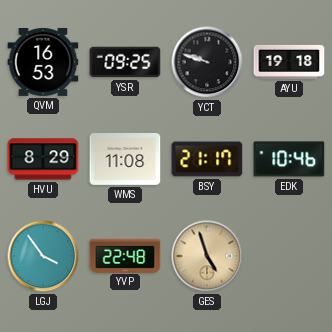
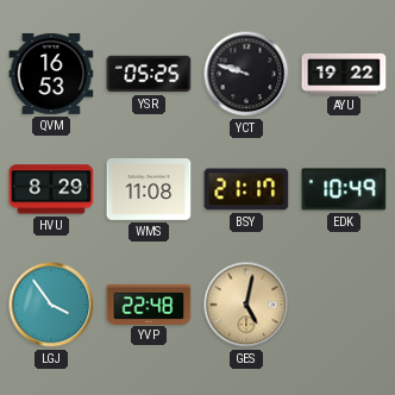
YSR: 09:25 -> 05:25
AYU: 19:18 -> 19:22
EDK: 10:46 -> 10:49
GES: 4:57 -> 5:02
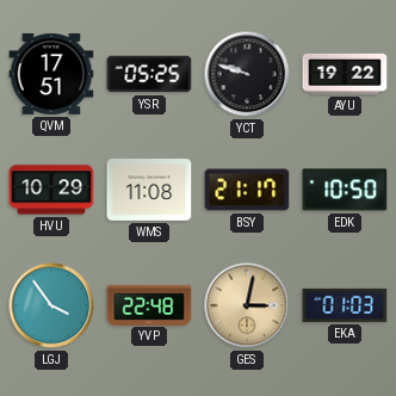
QVM: 16:53 -> 17:51
HVU: 8:29 -> 10:29
EDK: 10:49 -> 10:50
GES: 5:02 -> 3:02
EKA: none -> 01:03
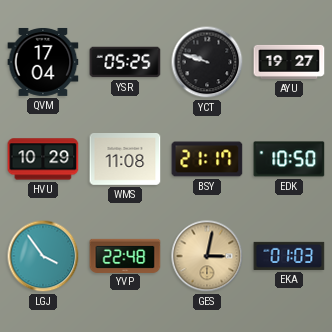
QVM: 17:51 -> 17:04
AYU: 19:22 -> 19:27
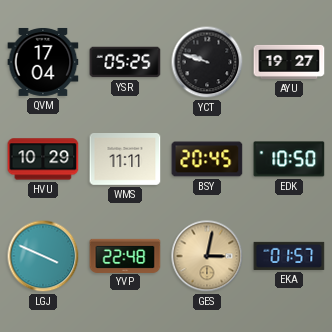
WMS: 11:08 -> 11:11
BSY: 21:17 -> 20:45
LGJ: 3:54 -> 3:49
EKA: 01:03 -> 01:57
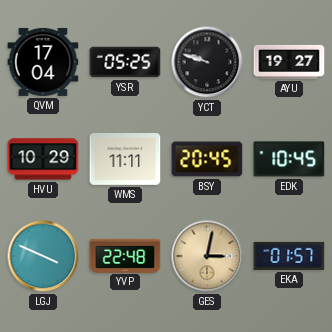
EDK: 10:50 -> 10:45
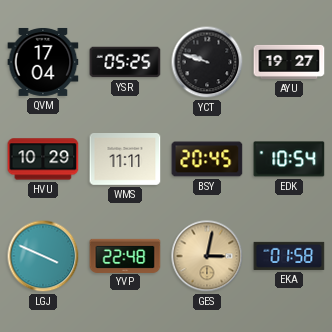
EDK: 10:45 -> 10:54
EKA: 01:57 -> 01:58
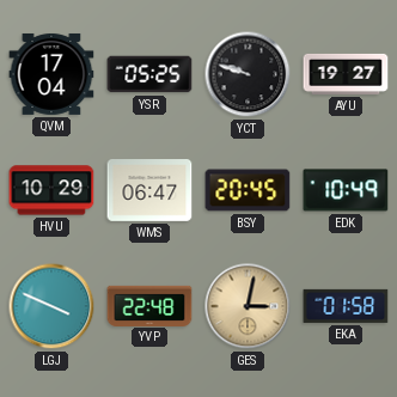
WMS: 11:11 -> 06:47
EDK: 10:54 -> 10:49
